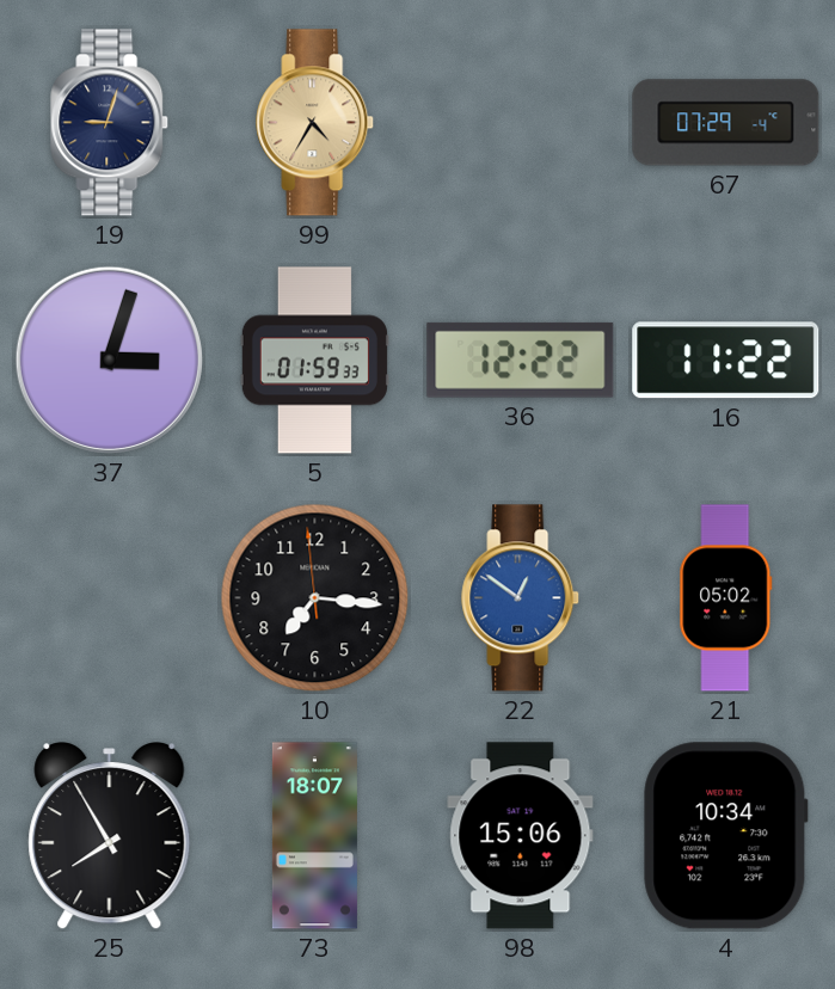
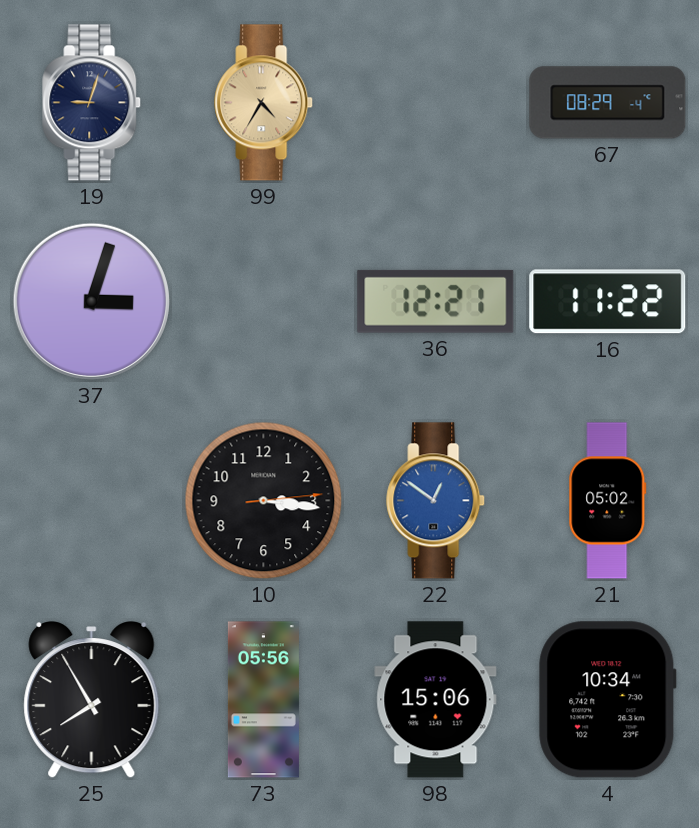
67: 07:29 -> 08:29
5: 01:59 -> none
36: 12:22 -> 12:21
10: 7:15 -> 3:16
73: 18:07 -> 05:56
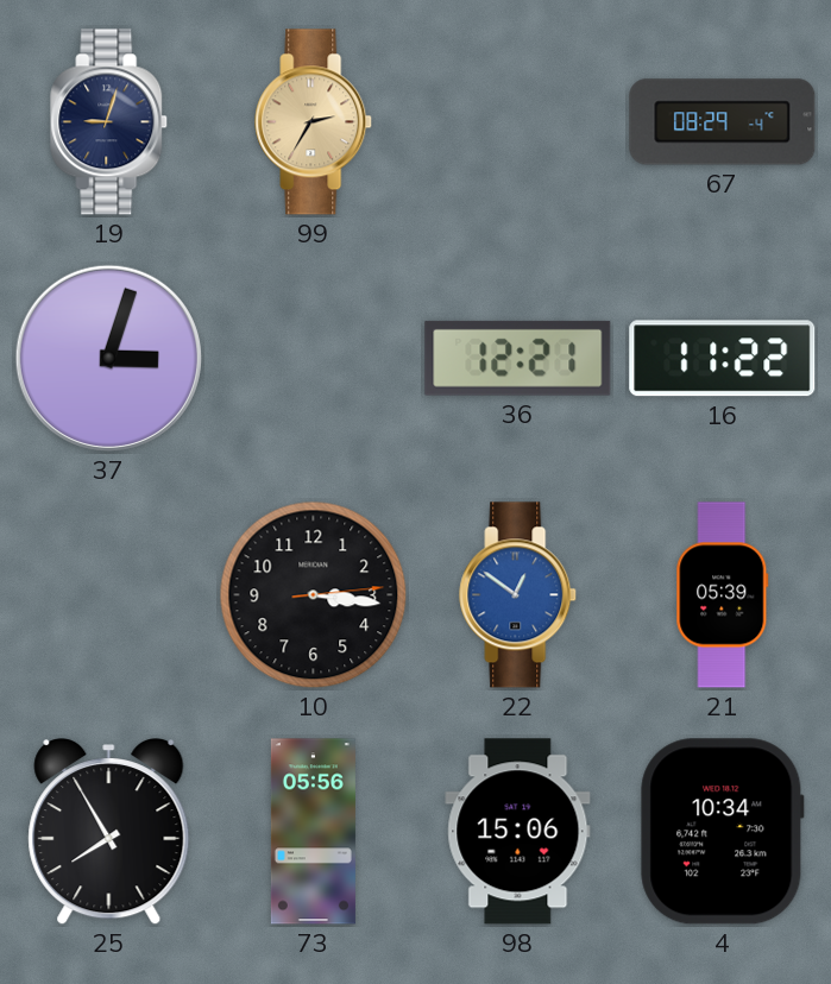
99: 4:35 -> 2:35
21: 05:02 -> 05:39
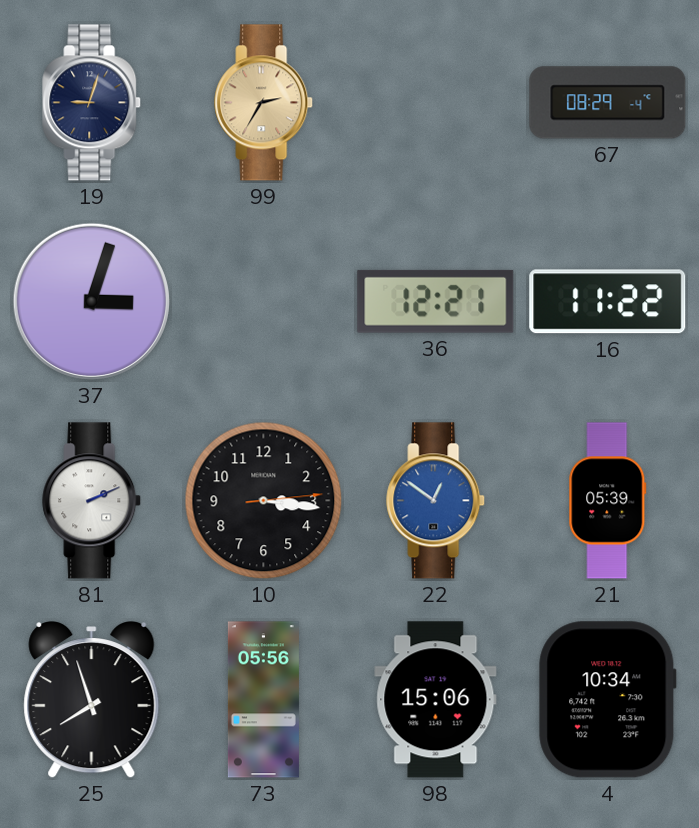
81: none -> 2:11
25: 7:55 -> 7:57
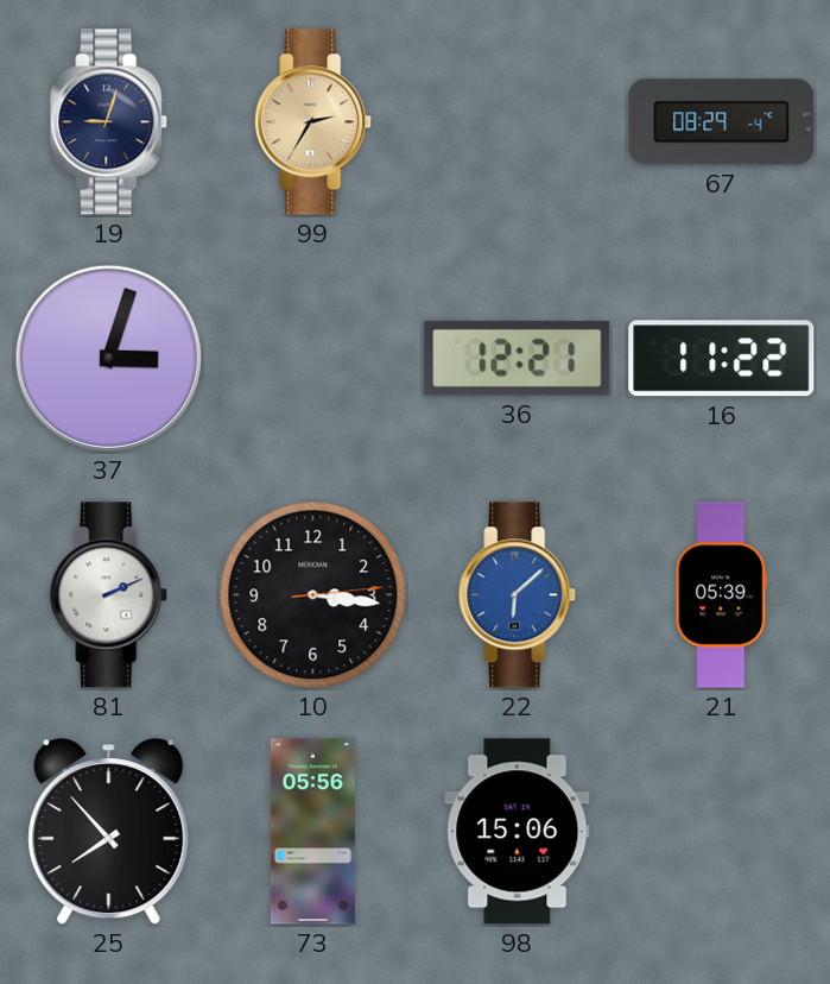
22: 12:51 -> 6:08
25: 7:57 -> 7:53
4: 10:34 -> none
